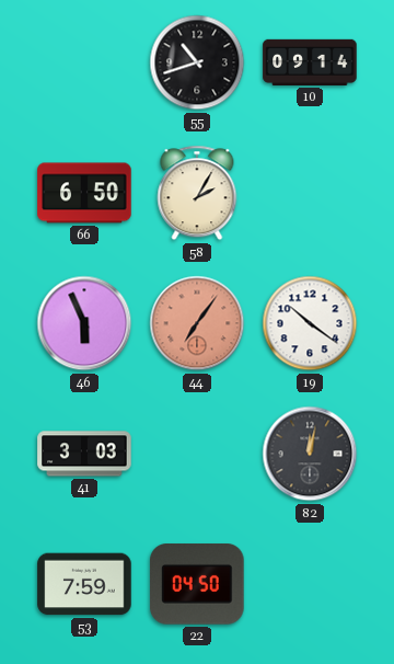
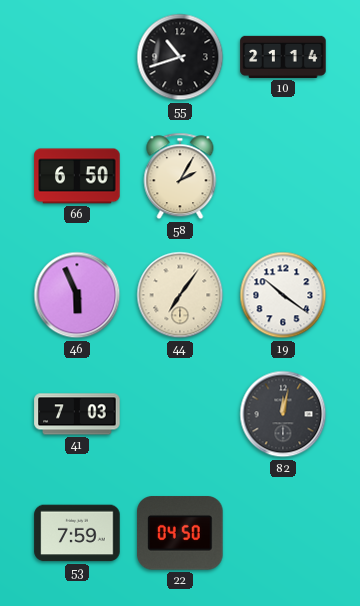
10: 09:14 -> 21:14
44 dial: salmon -> cream
41: 3:03 -> 7:03
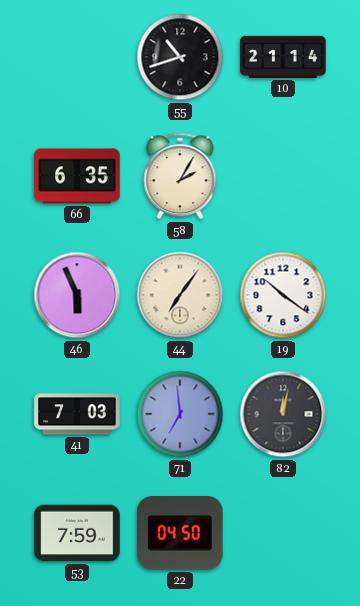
66: 6:50 -> 6:35
71: none -> 6:59
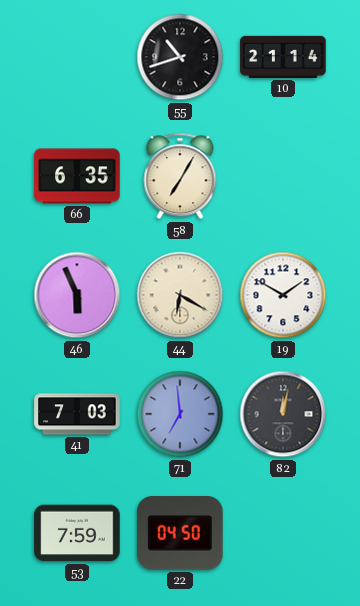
58: 2:05 -> 7:05
44: 7:06 -> 6:20
19: 10:21 -> 1:50
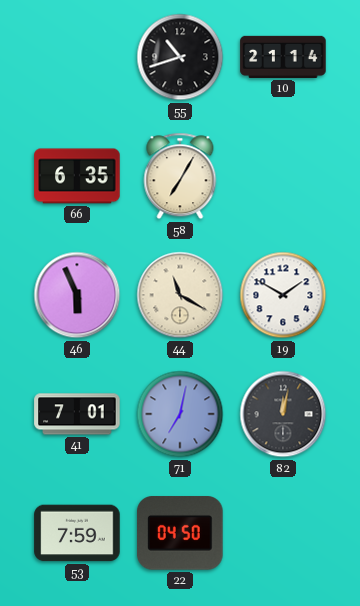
44: 6:20 -> 11:20
41: 7:03 -> 7:01
71: 6:59 -> 7:02
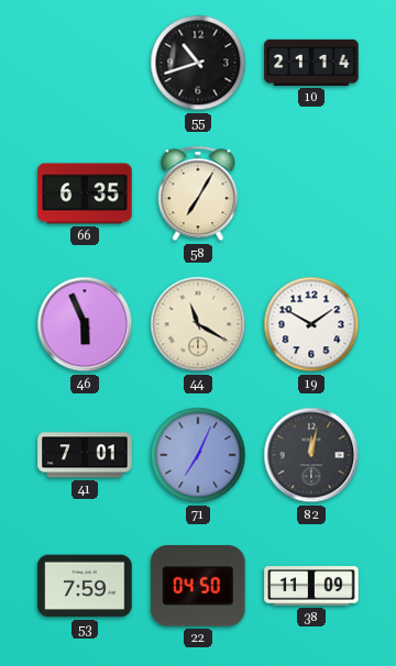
71: 7:02 -> 7:04
38: none -> 11:09
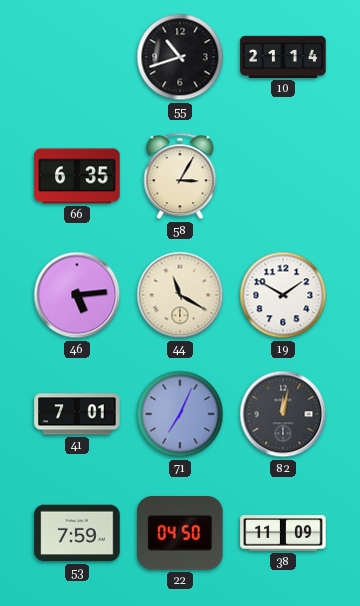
58: 7:05 -> 3:05
46: 5:56 -> 5:14
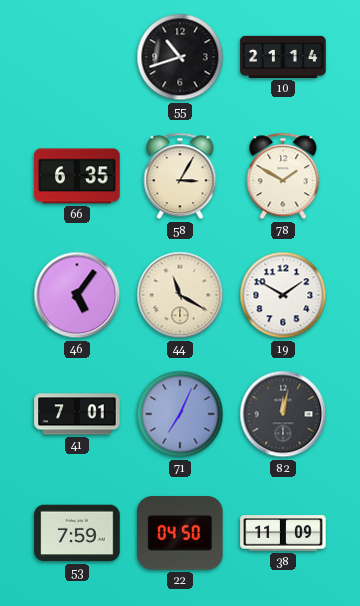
78: none -> 1:50
46: 5:14 -> 5:06
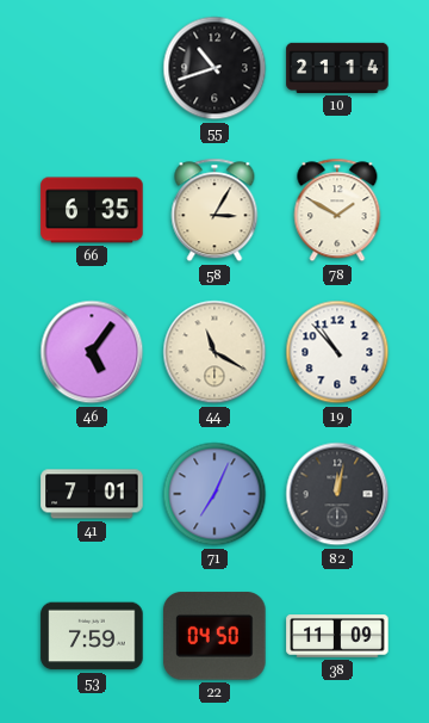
19: 1:50 -> 10:53
